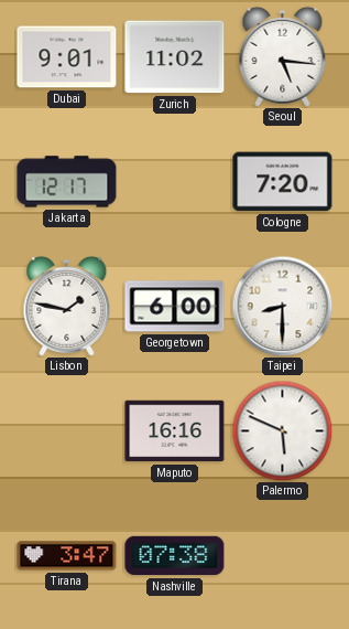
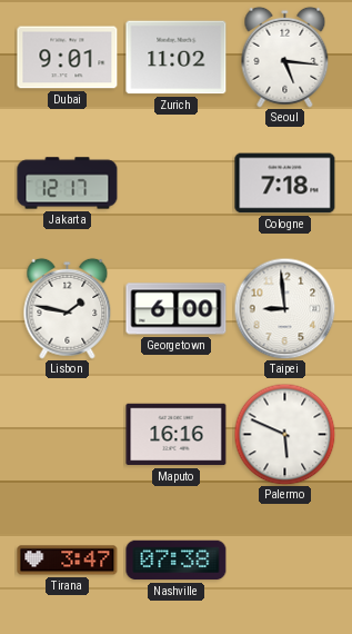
Cologne: 7:20 -> 7:18
Taipei: 8:30 -> 8:59
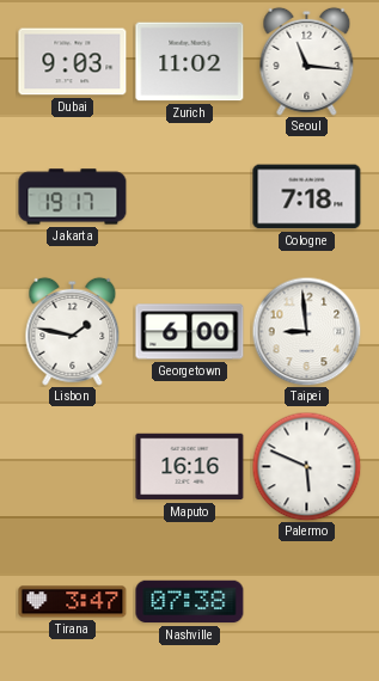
Dubai: 9:01 -> 9:03
Seoul: 5:16 -> 11:16
Jakarta: 12:17 -> 19:17
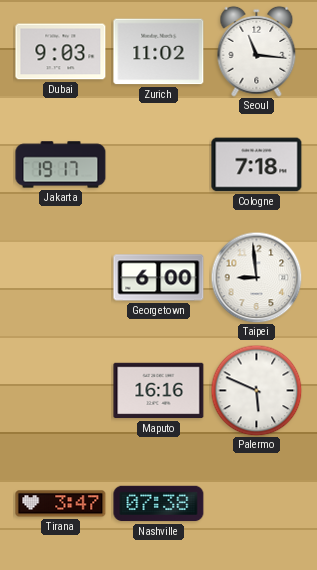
Lisbon: 1:47 -> none
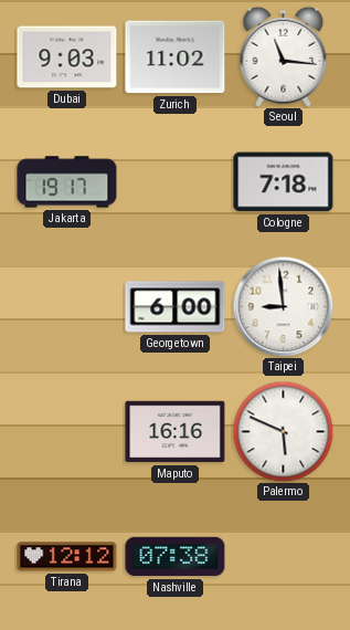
Tirana: 3:47 -> 12:12
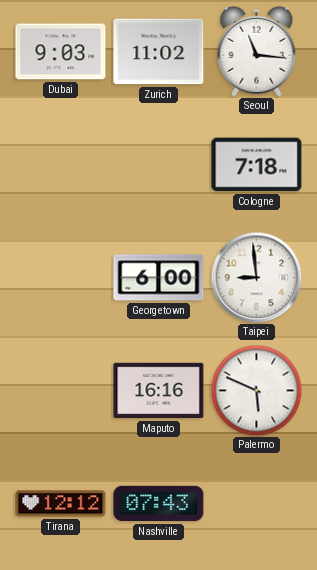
Jakarta: 19:17 -> none
Nashville: 07:38 -> 07:43
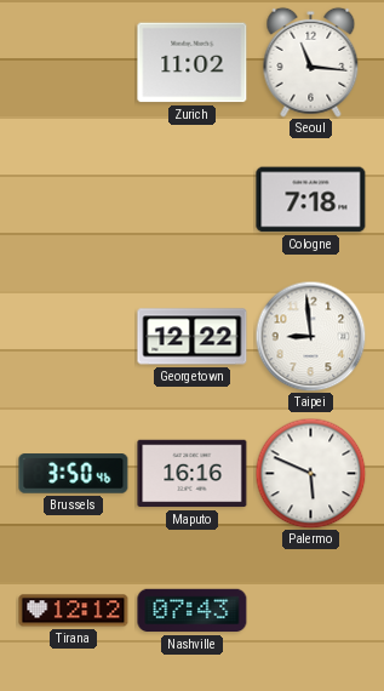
Dubai: 9:03 -> none
Georgetown: 6:00 -> 12:22
Brussels: none -> 3:50
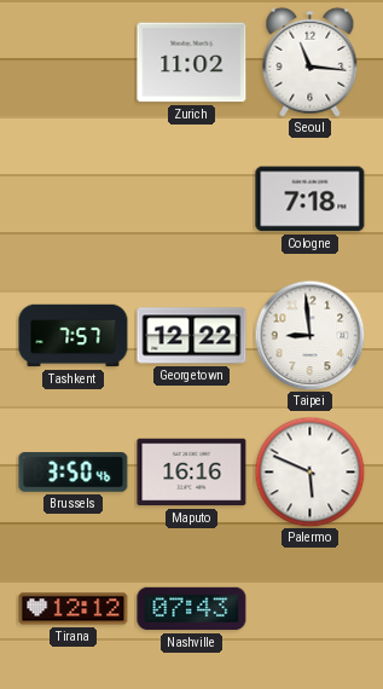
Tashkent: none -> 7:57
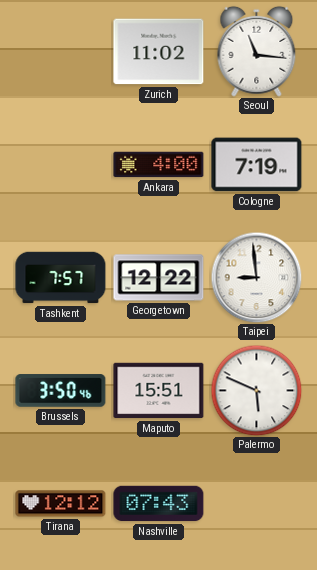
Ankara: none -> 4:00
Cologne: 7:18 -> 7:19
Maputo: 16:16 -> 15:51
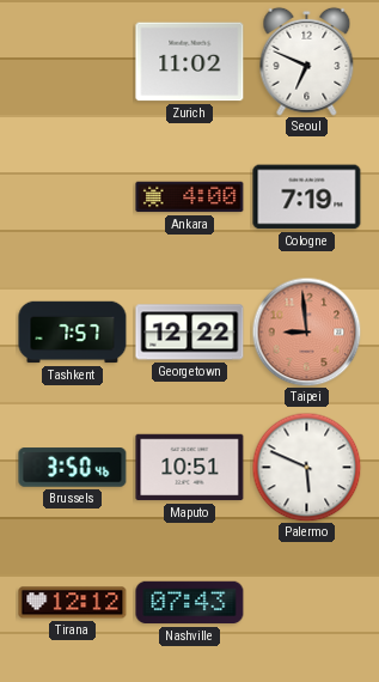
Seoul: 11:16 -> 6:49
Taipei dial: white -> salmon
Maputo: 15:51 -> 10:51
